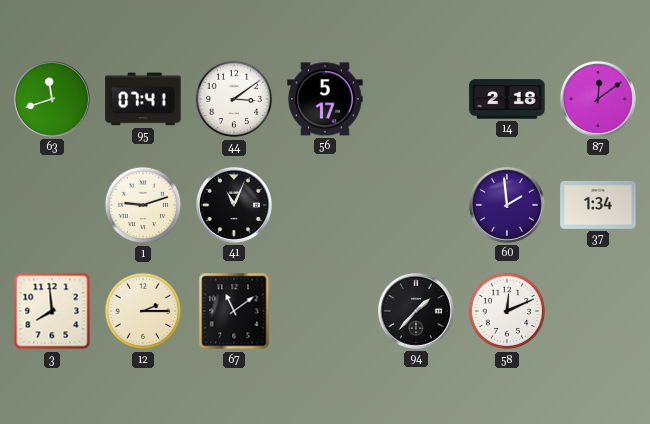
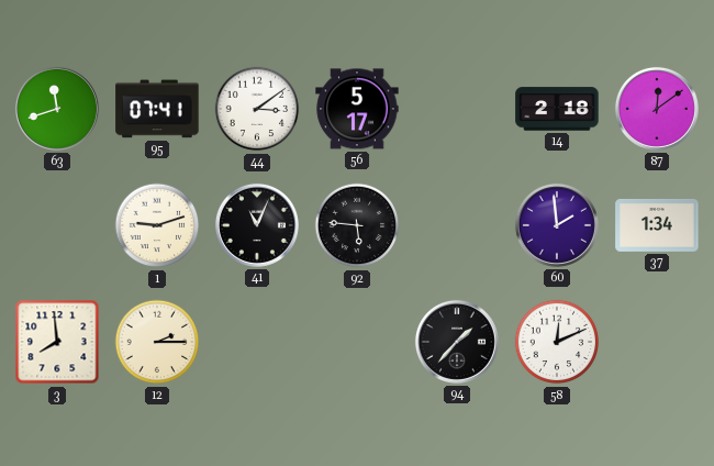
92: none -> 5:46
67: 11:09 -> none
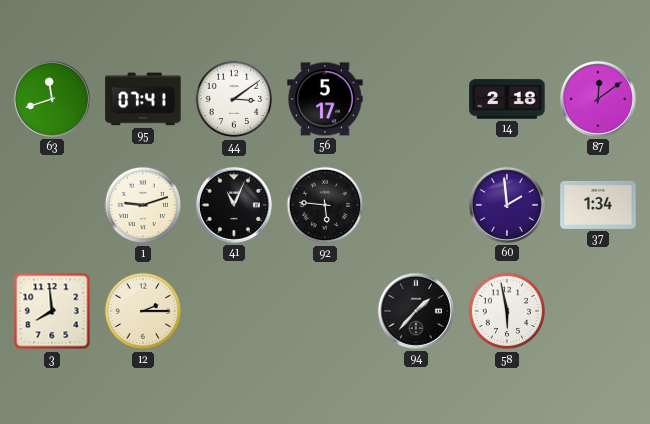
58: 12:11 -> 5:58
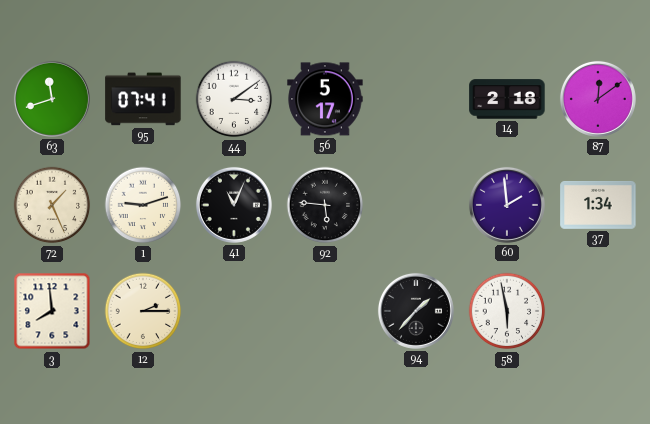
72: none -> 1:26
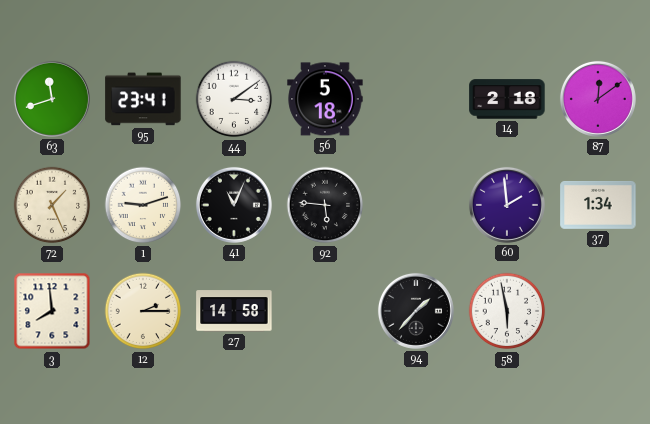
95: 07:41 -> 23:41
56: 5:17 -> 5:18
27: none -> 14:58
